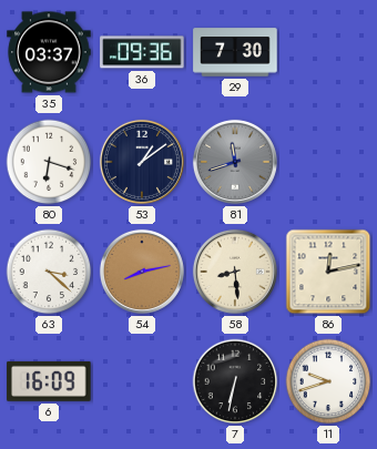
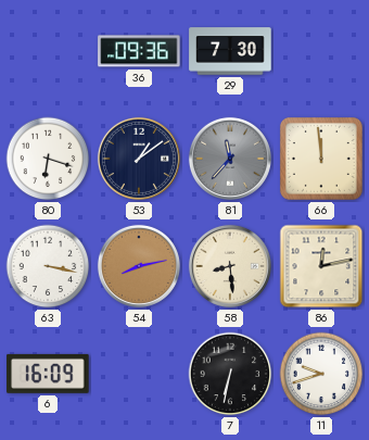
35: 03:37 -> none
81: 11:42 -> 11:37
66: none -> 11:59
63: 3:22 -> 3:17
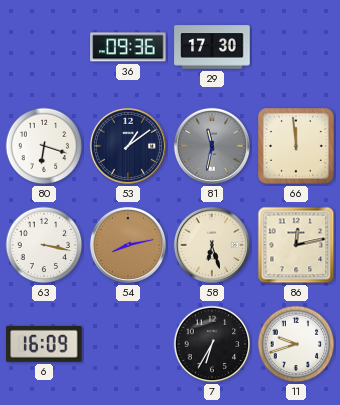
29: 7:30 -> 17:30
81: 11:37 -> 11:32
58: 8:29 -> 6:27
7: 6:32 -> 6:35
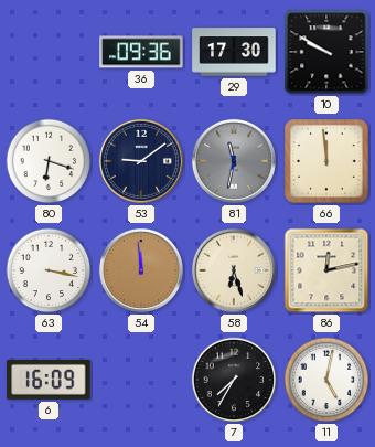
10: none -> 9:50
53: 1:09 -> 9:09
54: 8:13 -> 11:59
7: 6:35 -> 7:35
11: 9:42 -> 5:02
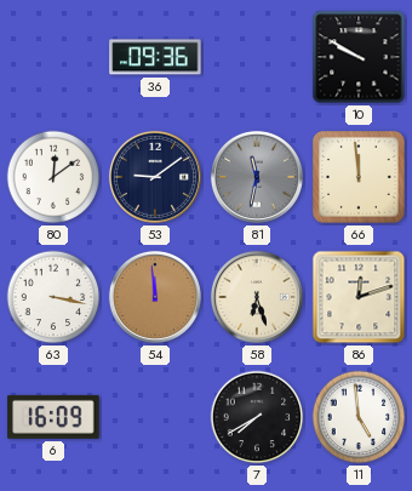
29: 17:30 -> none
80: 6:18 -> 12:09
86: 12:13 -> 12:12
7: 7:35 -> 7:40
11: 5:02 -> 4:59
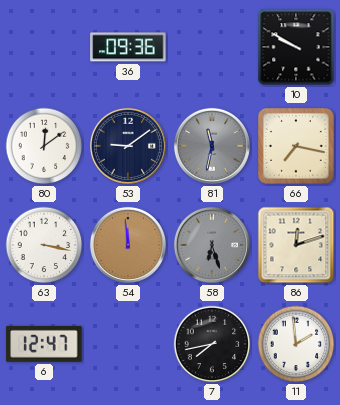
66: 11:59 -> 7:17
58 dial: cream -> grey
6: 16:09 -> 12:47
7: 7:40 -> 7:43
11: 4:59 -> 1:59
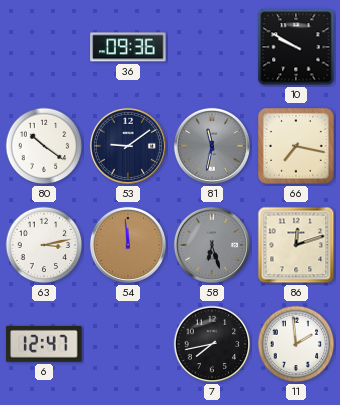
80: 12:09 -> 10:21
63: 3:17 -> 3:13
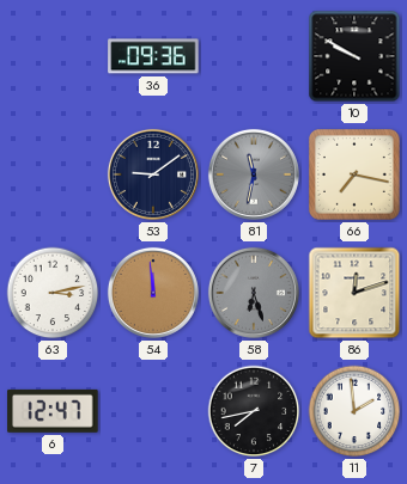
80: 10:21 -> none
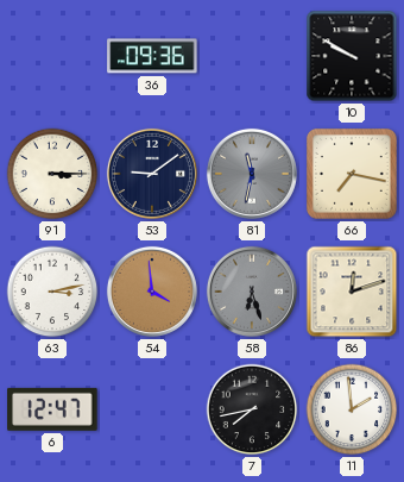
91: none -> 3:15
54: 11:59 -> 3:59
